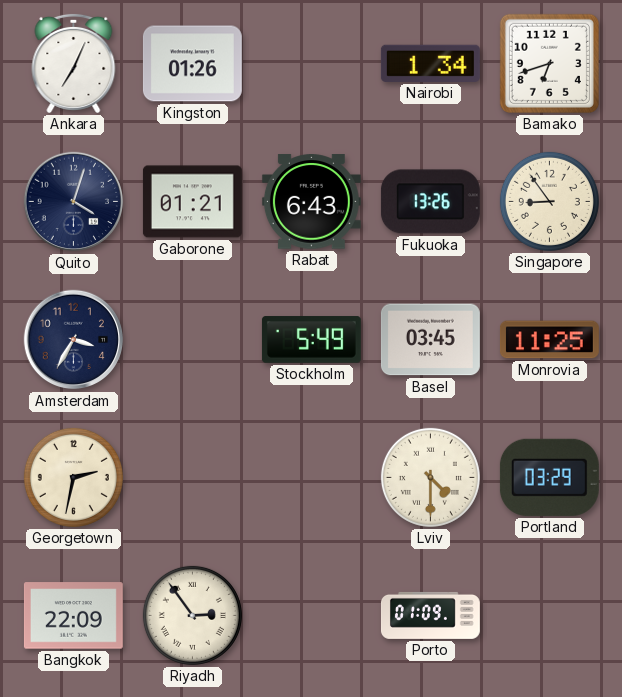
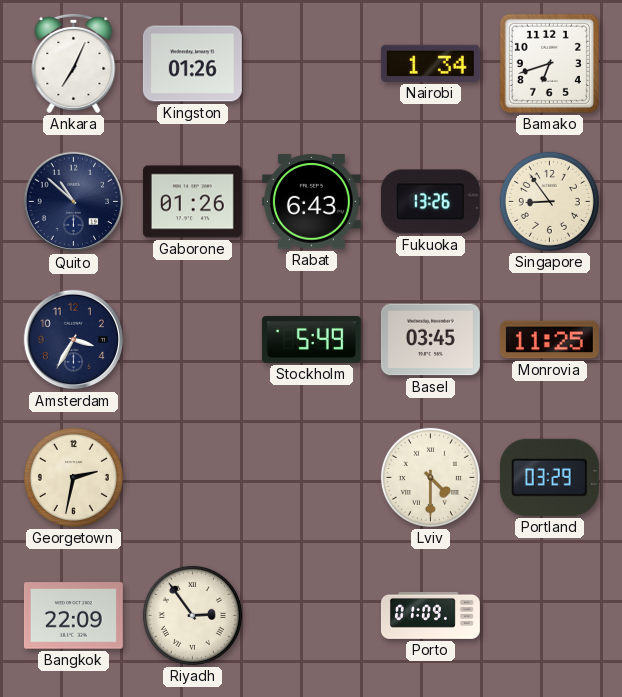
Quito: 4:03 -> 10:52
Gaborone: 01:21 -> 01:26
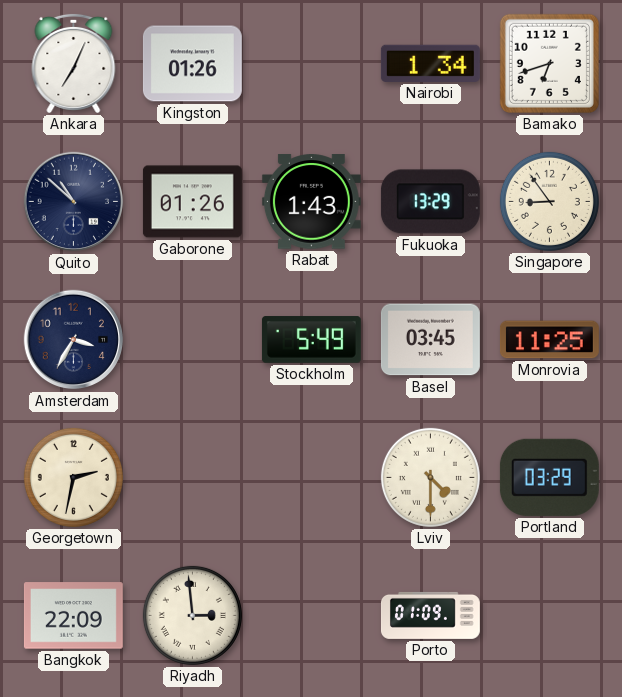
Rabat: 6:43 -> 1:43
Fukuoka: 13:26 -> 13:29
Riyadh: 2:54 -> 2:59
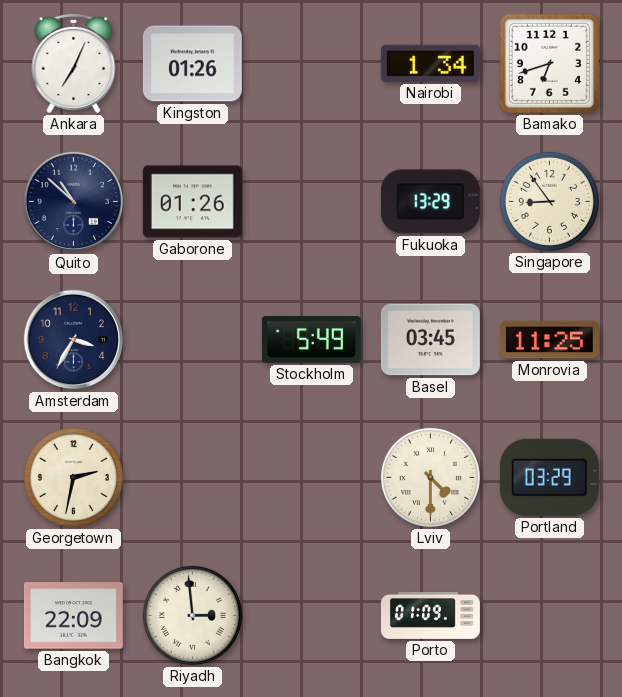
Rabat: 1:43 -> none
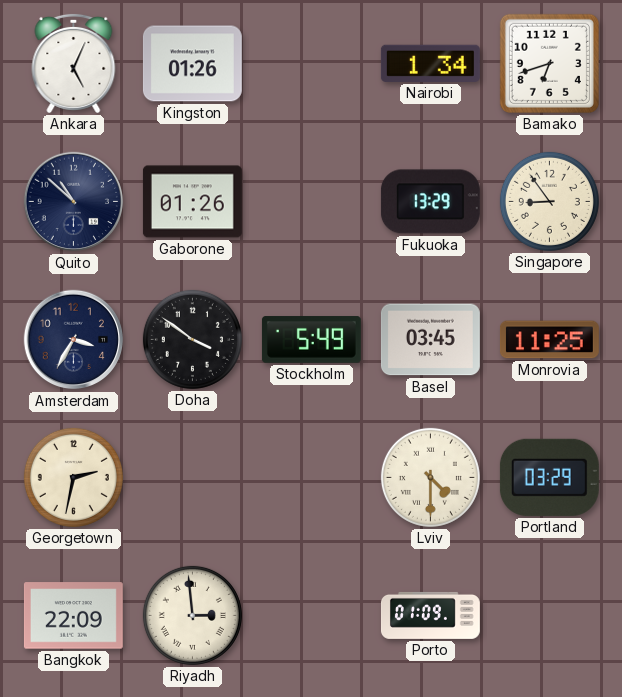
Ankara: 7:04 -> 5:04
Doha: none -> 3:51
